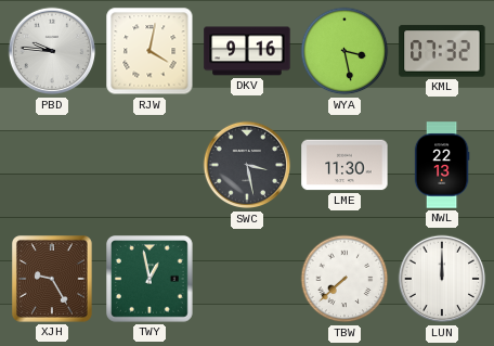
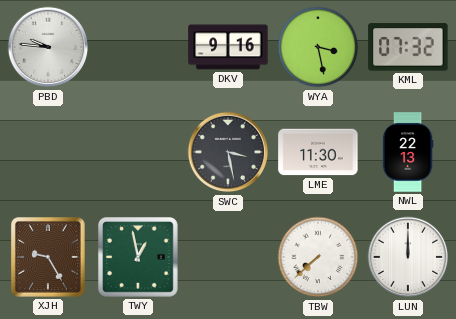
RJW: 4:02 -> none
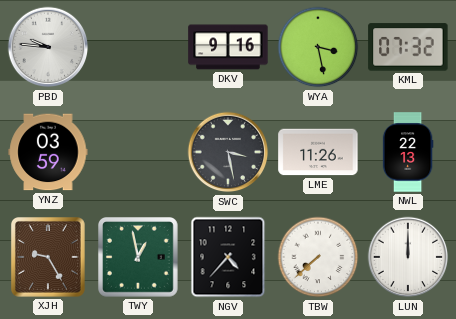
YNZ: none -> 03:59
LME: 11:30 -> 11:26
NGV: none -> 4:37
